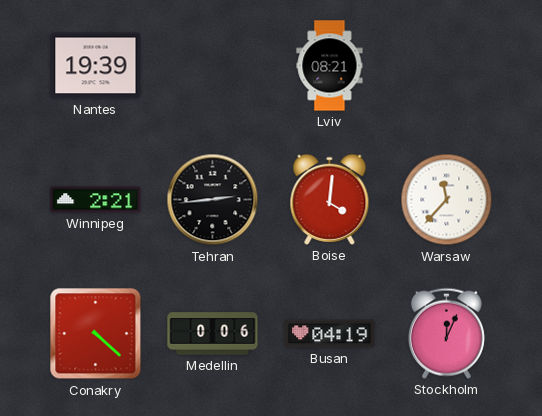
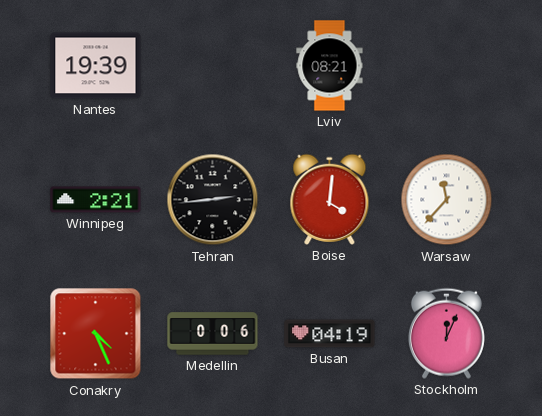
Conakry: 4:22 -> 4:26
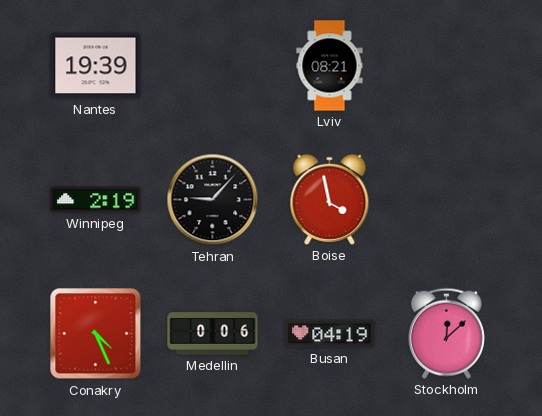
Winnipeg: 2:21 -> 2:19
Tehran: 2:44 -> 9:07
Boise: 4:01 -> 3:58
Warsaw: 11:37 -> none
Stockholm: 12:04 -> 12:08
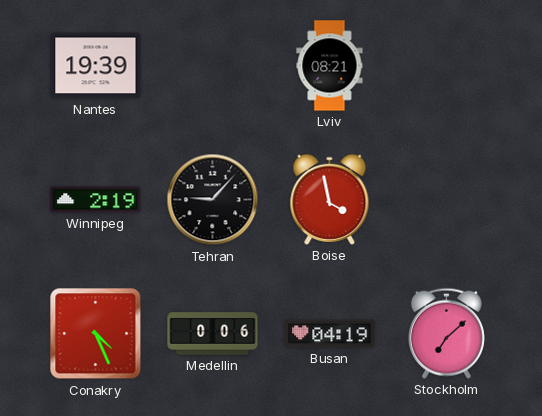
Stockholm: 12:08 -> 7:08
